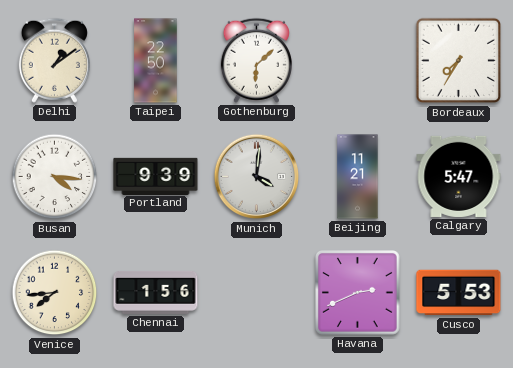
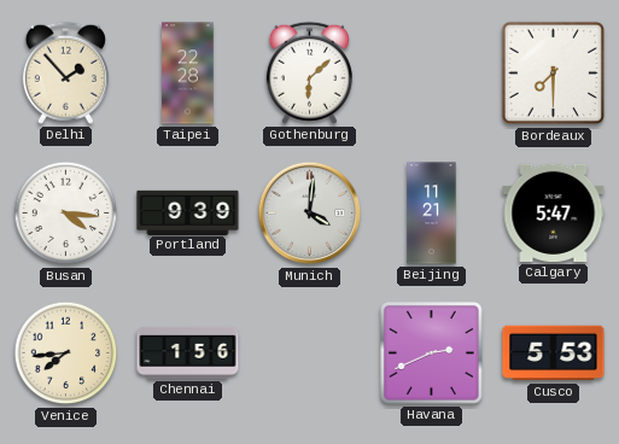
Delhi: 1:09 -> 1:53
Taipei: 22:50 -> 22:28
Bordeaux: 7:35 -> 7:30
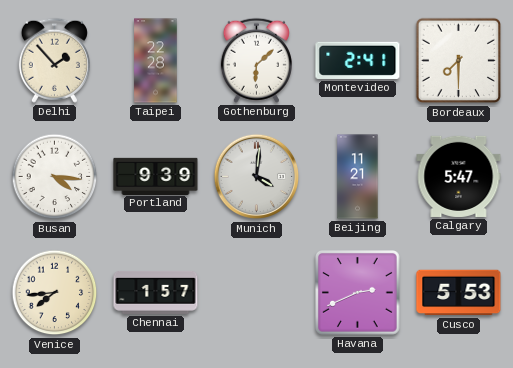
Montevideo: none -> 2:41
Chennai: 1:56 -> 1:57
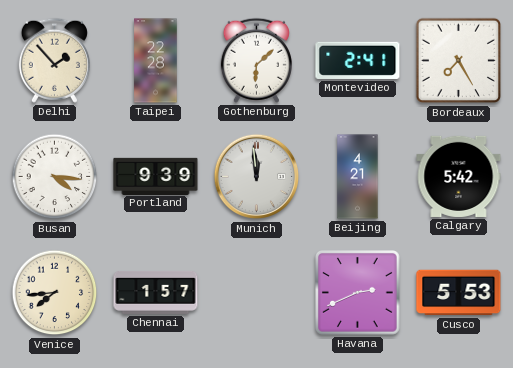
Bordeaux: 7:30 -> 7:25
Munich: 4:01 -> 11:59
Beijing: 11:21 -> 4:21
Calgary: 5:47 -> 5:42
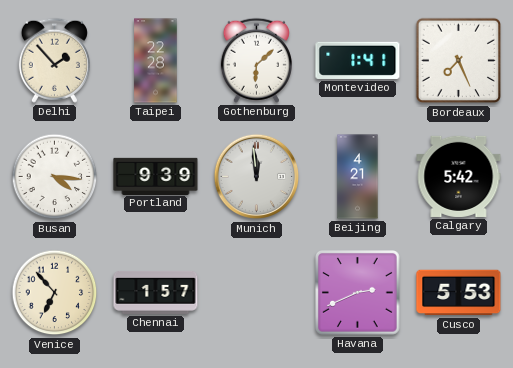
Montevideo: 2:41 -> 1:41
Bordeaux: 7:25 -> 7:26
Venice: 7:44 -> 6:53
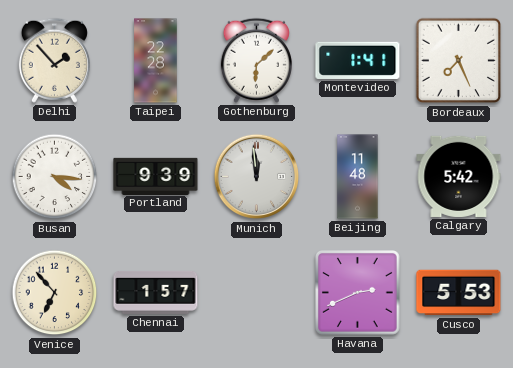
Beijing: 4:21 -> 11:48
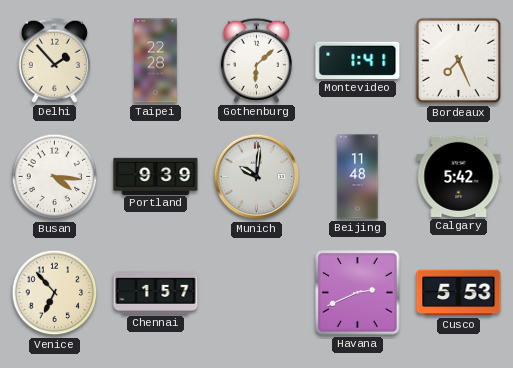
Munich: 11:59 -> 10:01
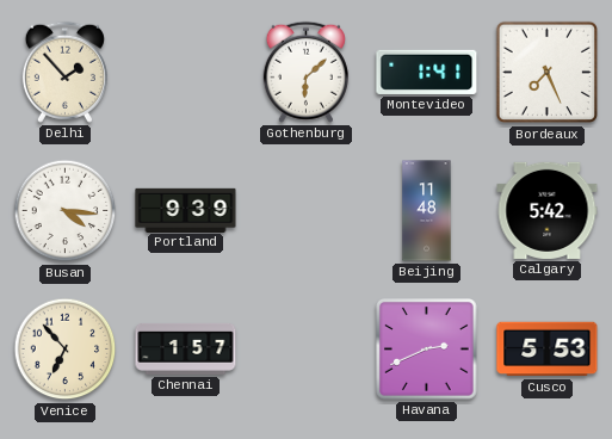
Taipei: 22:28 -> none
Munich: 10:01 -> none
